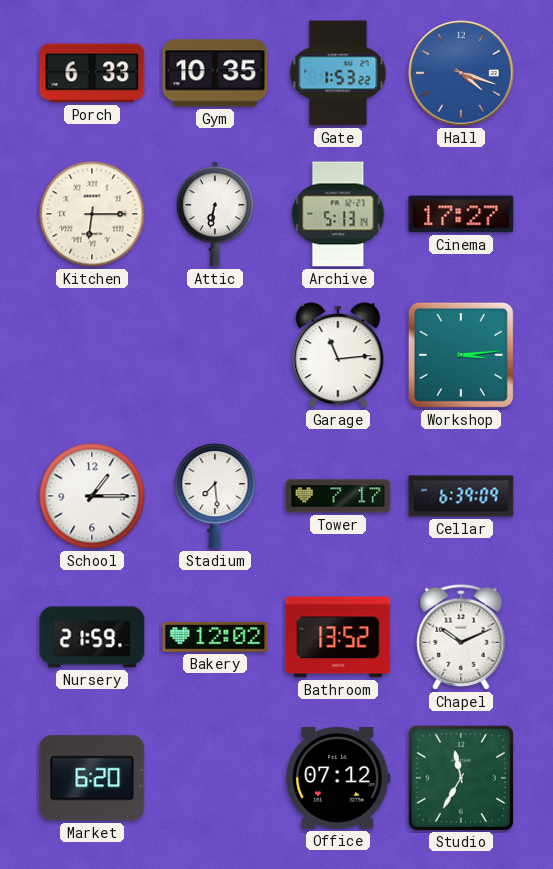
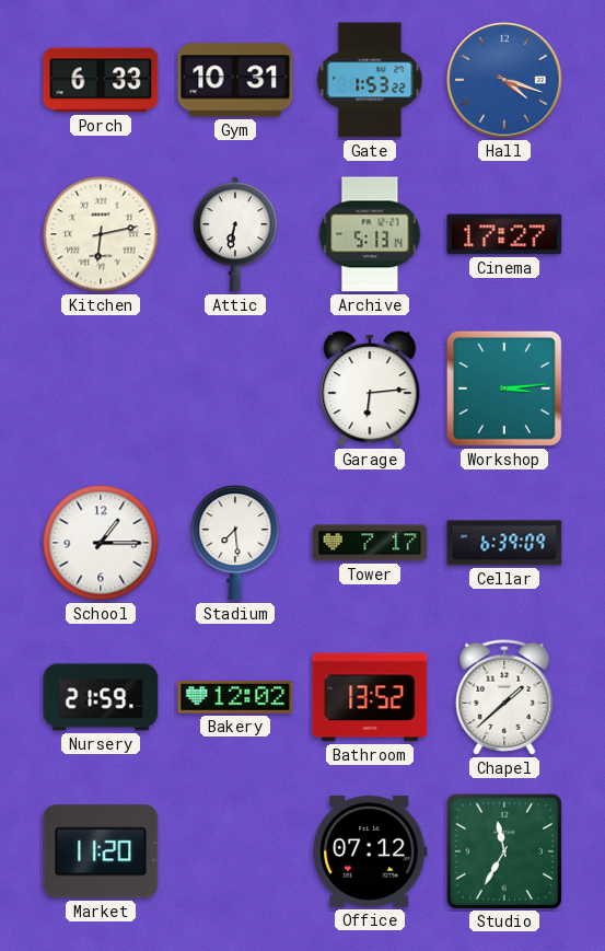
Gym: 10:35 -> 10:31
Kitchen: 6:15 -> 6:13
Garage: 11:14 -> 6:14
Chapel: 10:11 -> 1:38
Market: 6:20 -> 11:20
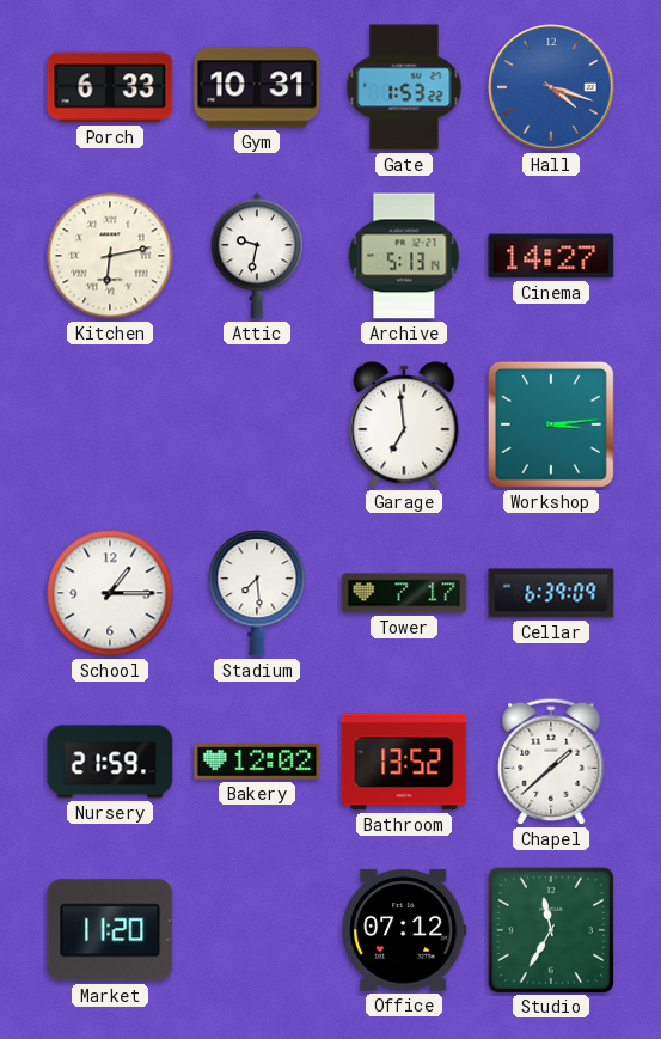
Attic: 6:32 -> 9:32
Cinema: 17:27 -> 14:27
Garage: 6:14 -> 6:59
